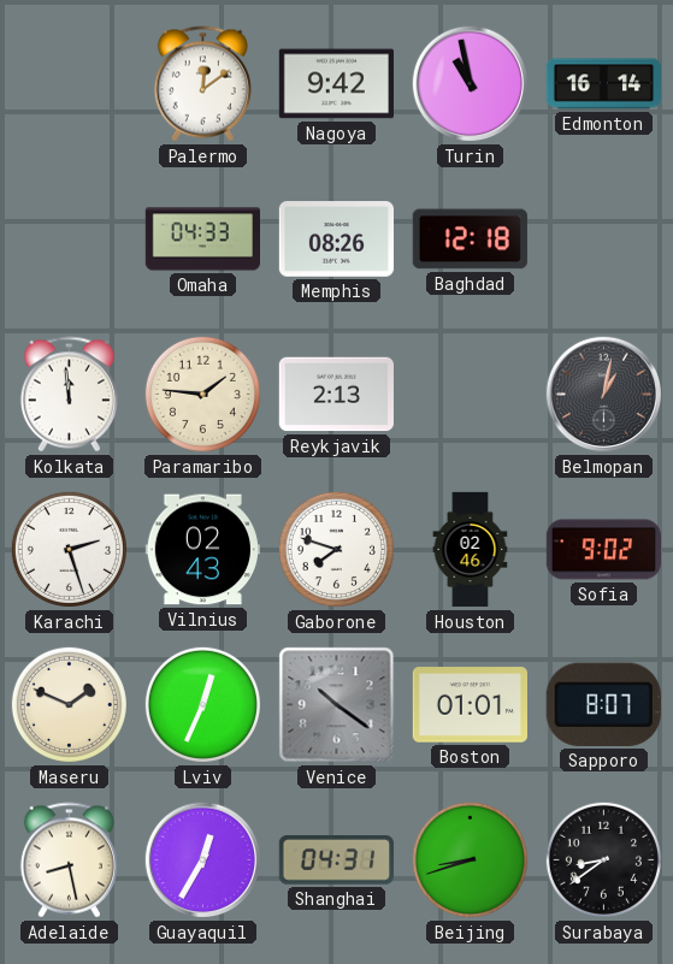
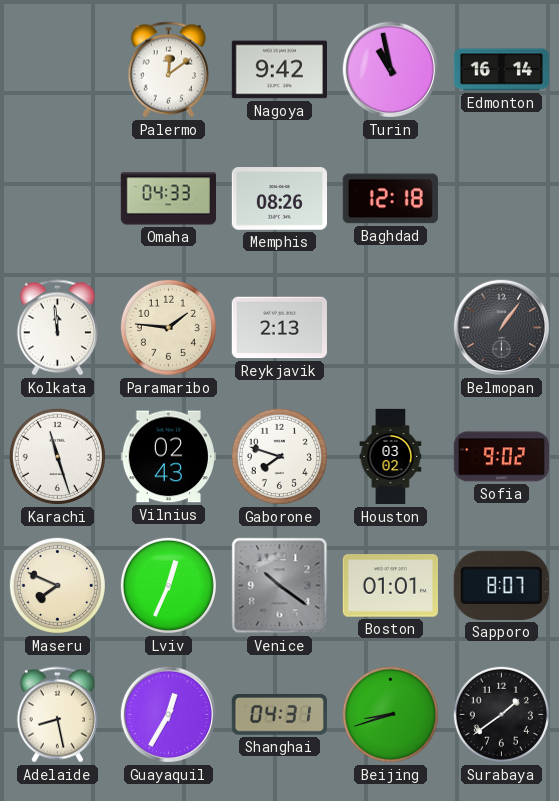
Belmopan: 1:02 -> 1:06
Karachi: 2:27 -> 11:27
Houston: 02:46 -> 03:02
Maseru: 1:49 -> 7:49
Surabaya: 8:39 -> 1:39
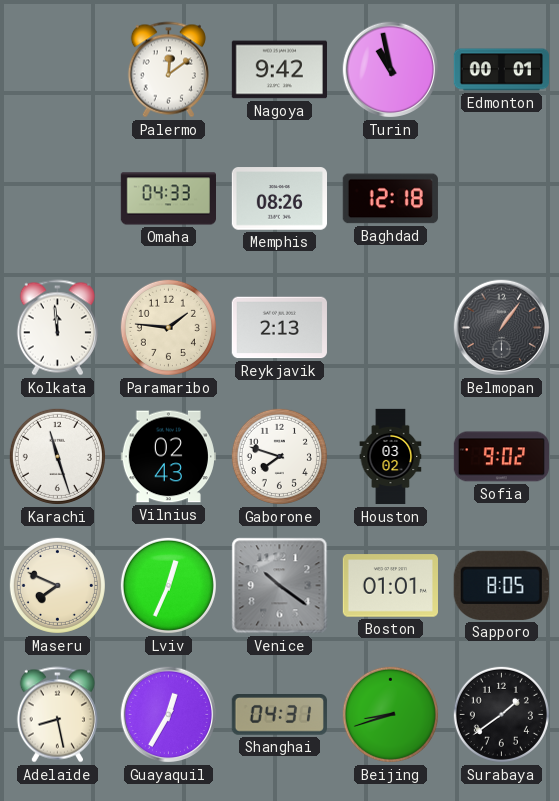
Edmonton: 16:14 -> 00:01
Sapporo: 8:07 -> 8:05
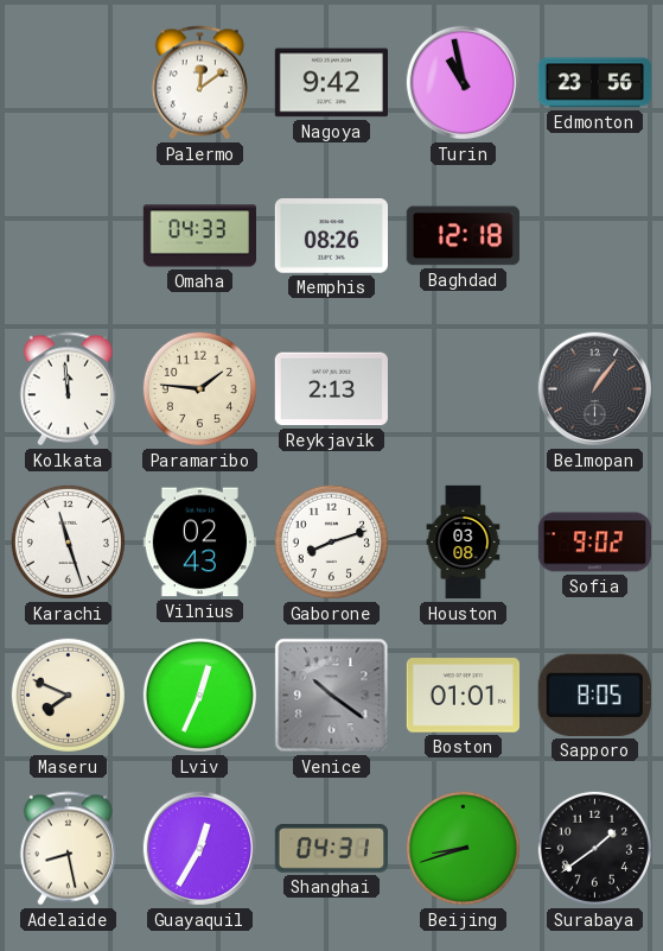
Edmonton: 00:01 -> 23:56
Gaborone: 7:48 -> 8:12
Houston: 03:02 -> 03:08
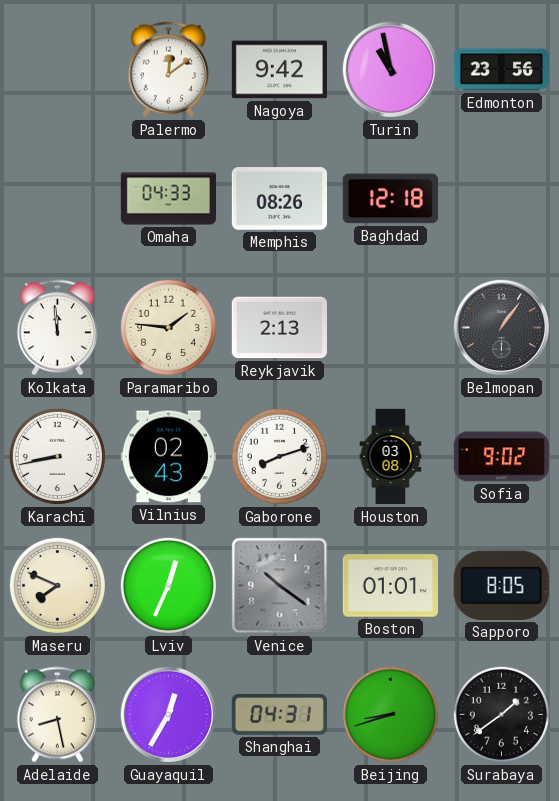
Karachi: 11:27 -> 8:43
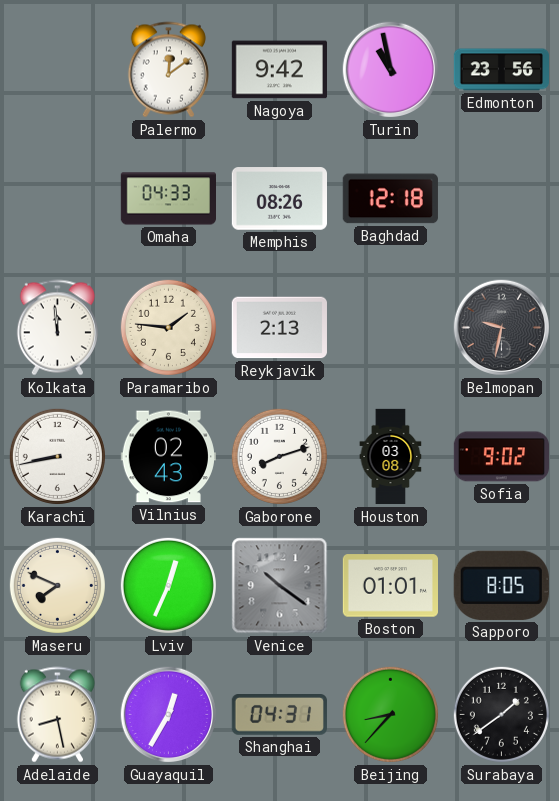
Belmopan: 1:06 -> 9:32
Beijing: 8:42 -> 8:37
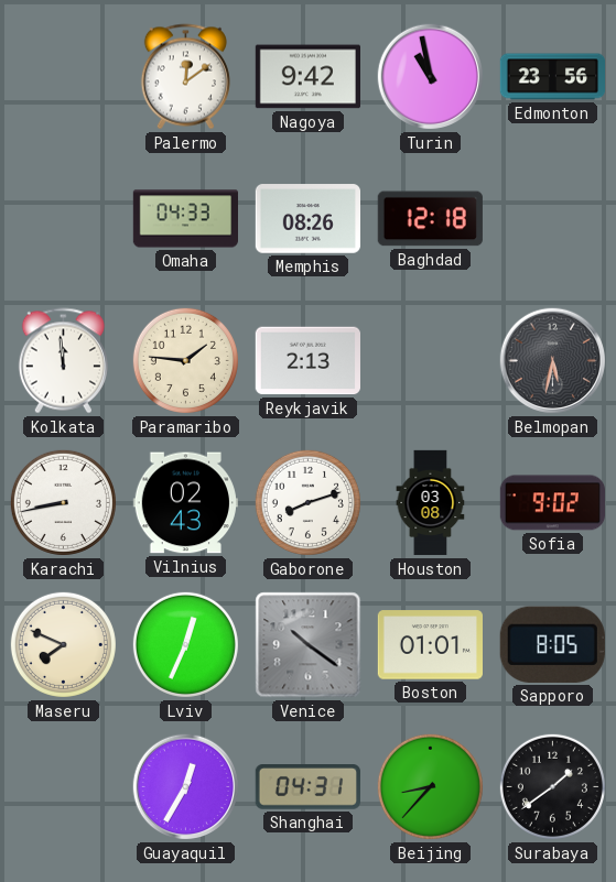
Belmopan: 9:32 -> 5:32
Adelaide: 8:28 -> none
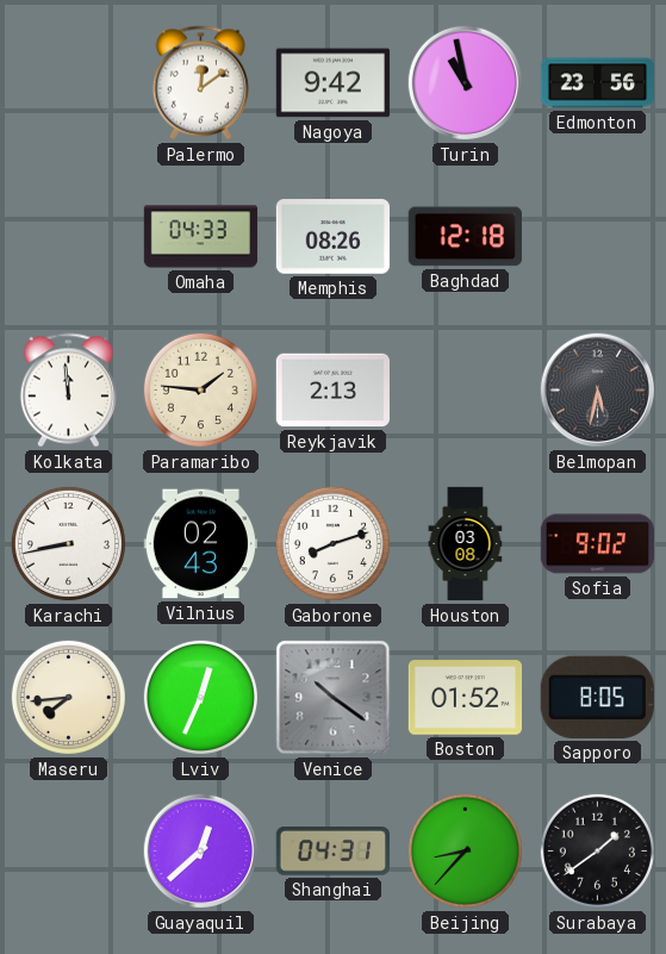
Maseru: 7:49 -> 7:44
Boston: 01:01 -> 01:52
Guayaquil: 12:35 -> 12:38
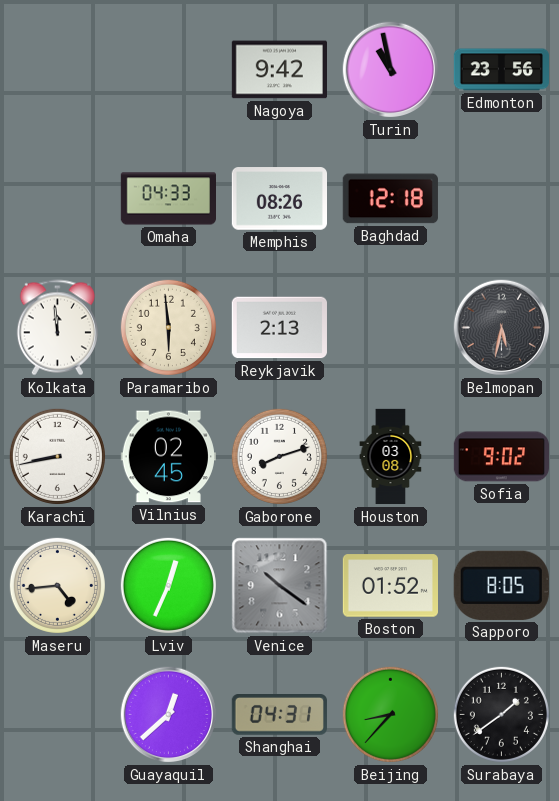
Palermo: 12:09 -> none
Paramaribo: 1:46 -> 5:59
Vilnius: 02:43 -> 02:45
Maseru: 7:44 -> 4:44
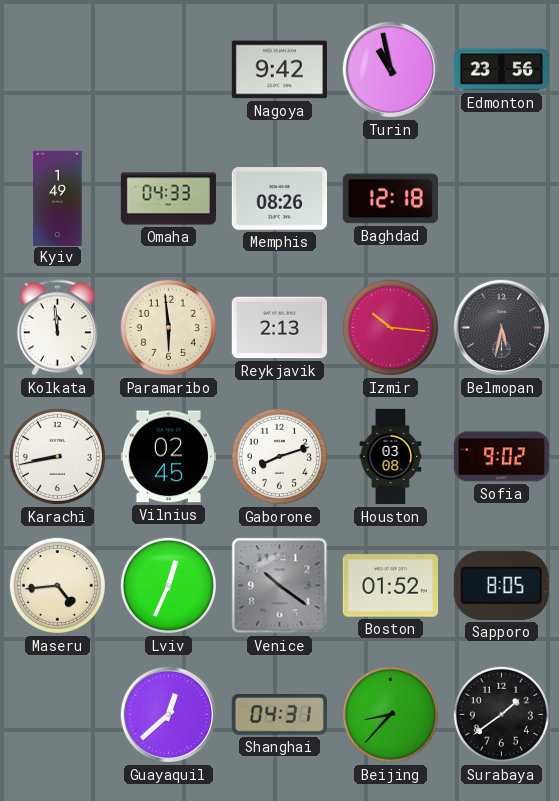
Kyiv: none -> 1:49
Izmir: none -> 10:16
